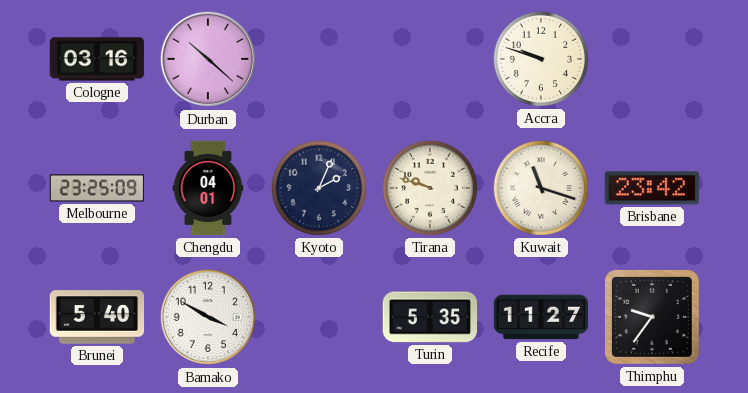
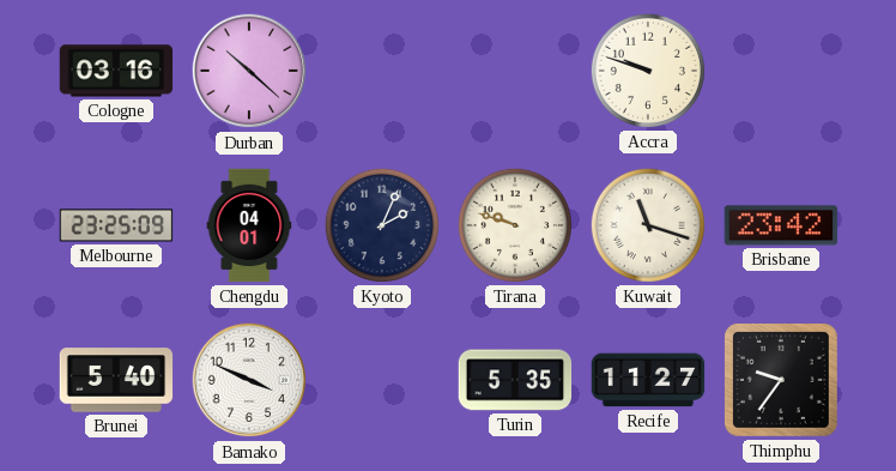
Bamako: 3:50 -> 3:49
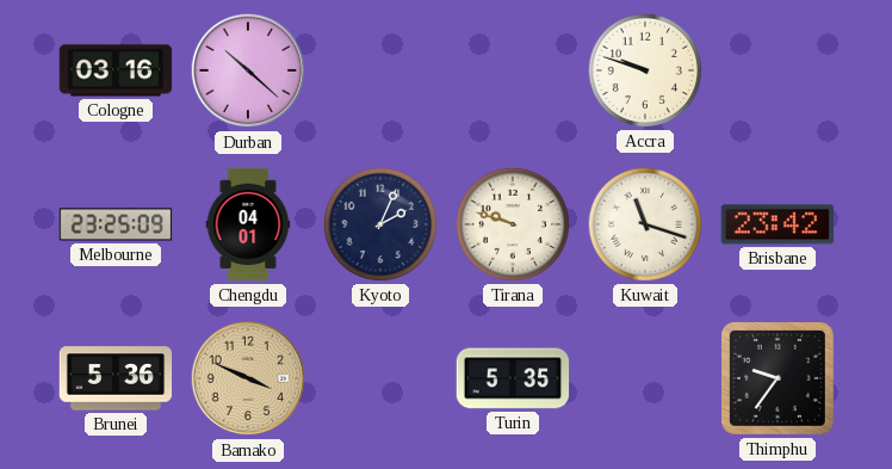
Brunei: 5:40 -> 5:36
Bamako dial: white -> champagne
Recife: 11:27 -> none
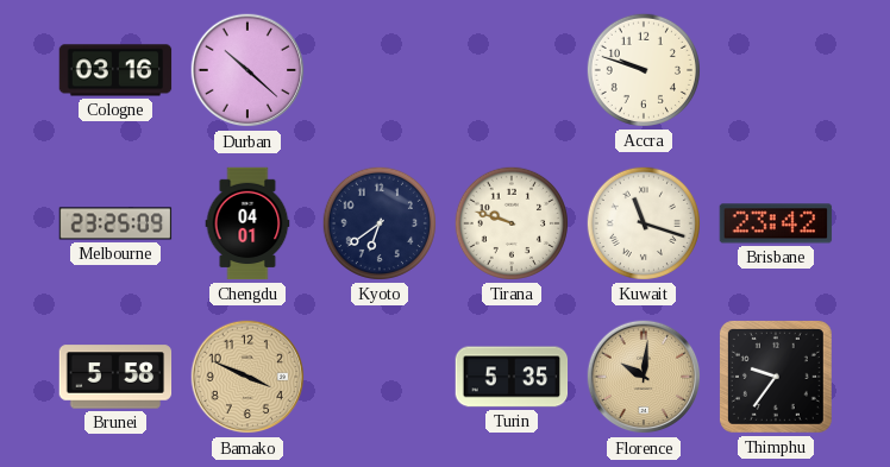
Kyoto: 2:04 -> 6:39
Brunei: 5:36 -> 5:58
Florence: none -> 10:01
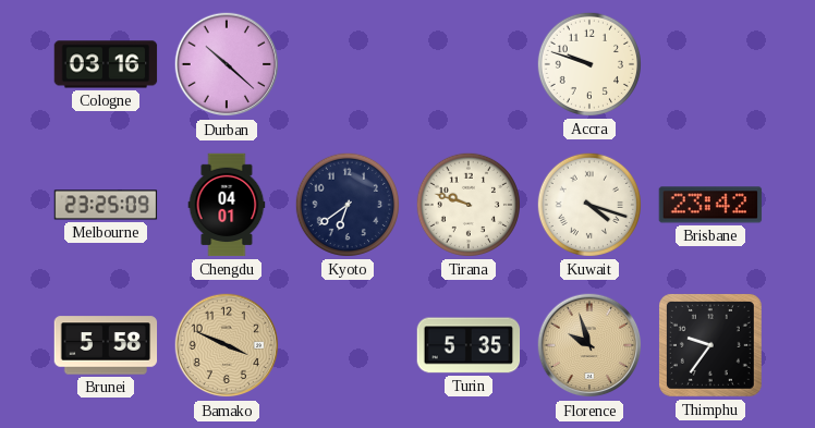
Kuwait: 11:18 -> 4:18
Florence: 10:01 -> 9:57
